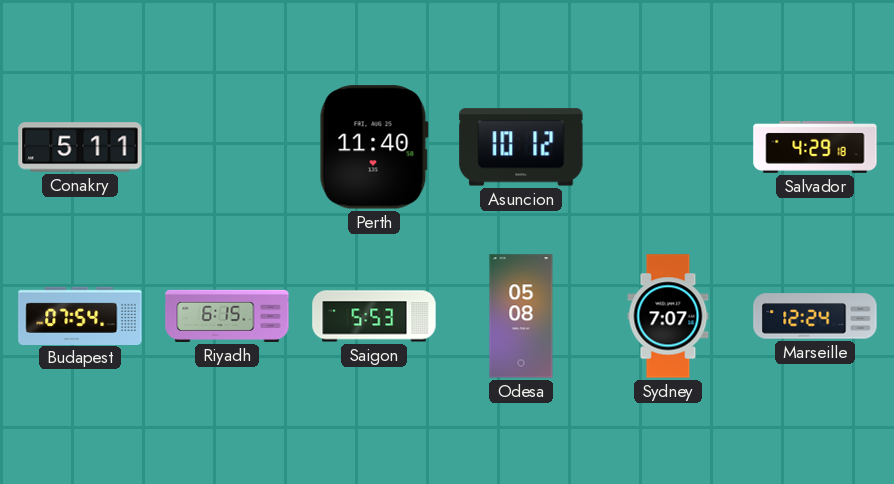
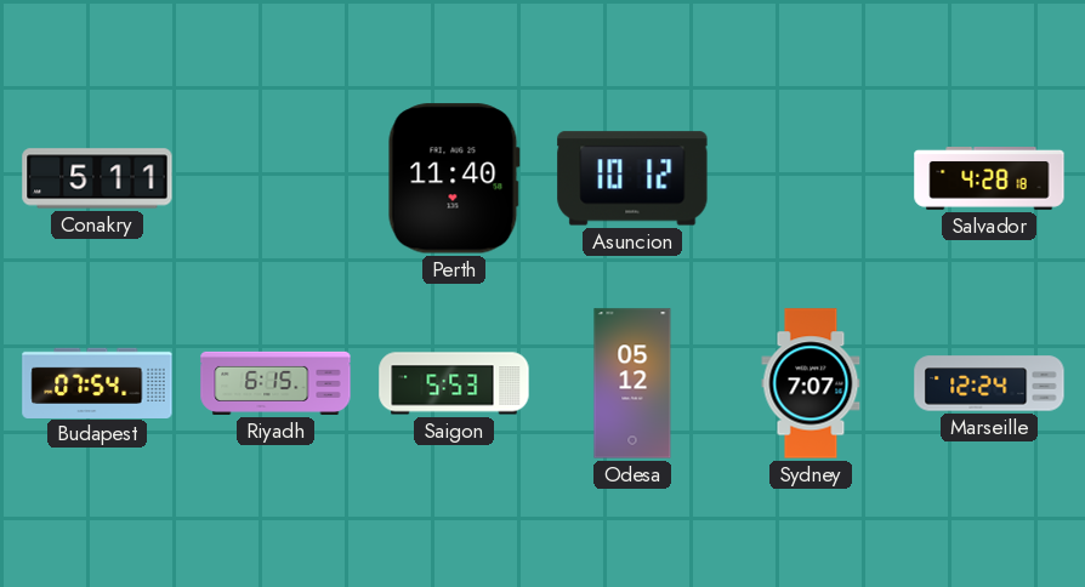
Salvador: 4:29 -> 4:28
Odesa: 05:08 -> 05:12
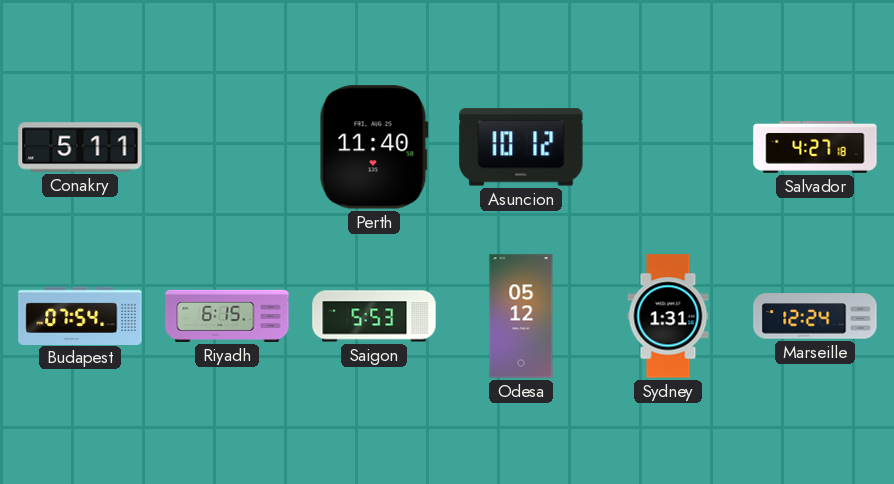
Salvador: 4:28 -> 4:27
Sydney: 7:07 -> 1:31
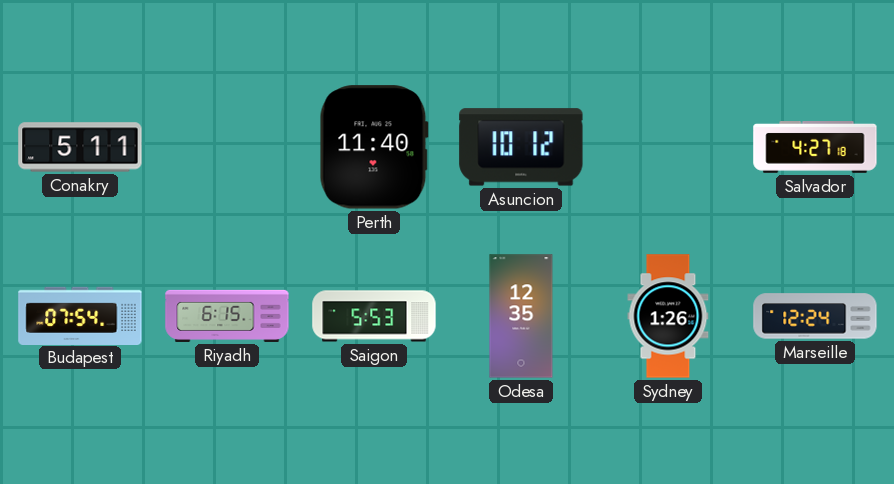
Odesa: 05:12 -> 12:35
Sydney: 1:31 -> 1:26
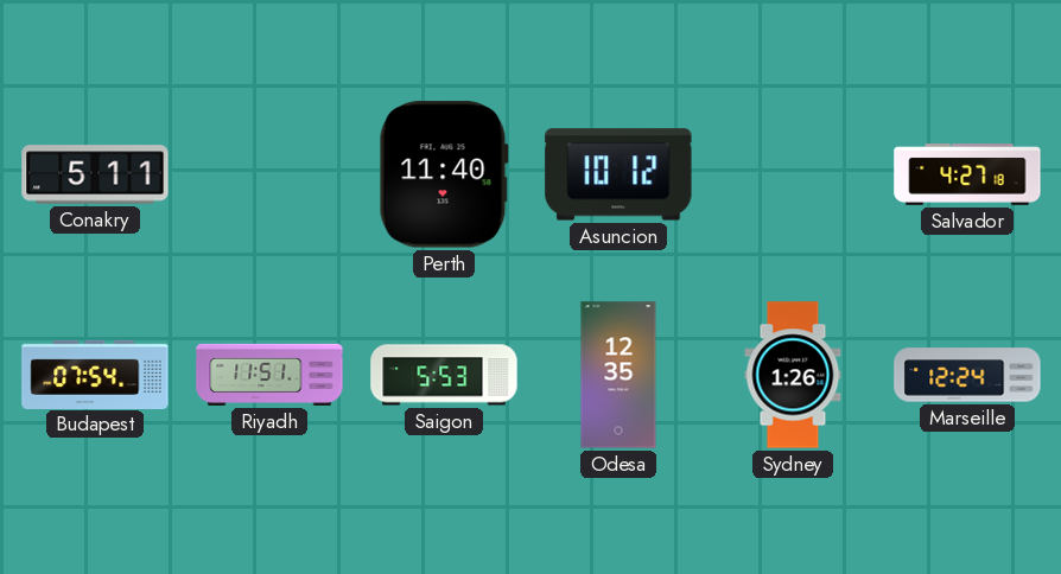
Riyadh: 6:15 -> 11:51
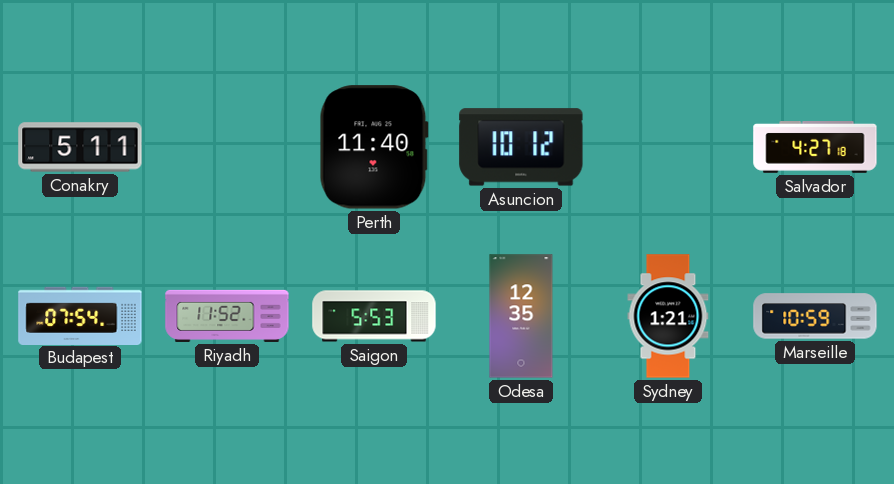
Riyadh: 11:51 -> 11:52
Sydney: 1:26 -> 1:21
Marseille: 12:24 -> 10:59
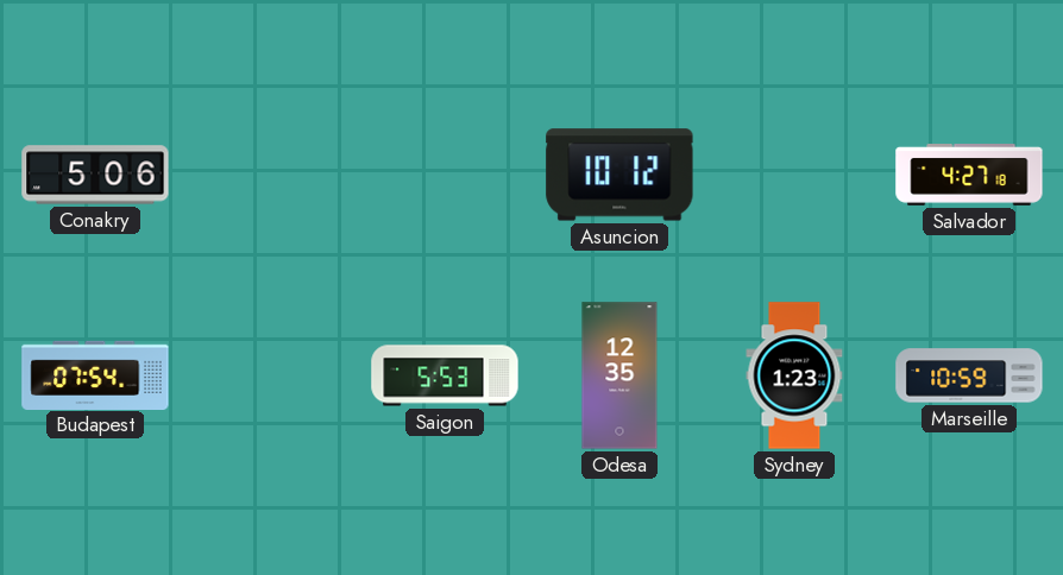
Conakry: 5:11 -> 5:06
Perth: 11:40 -> none
Riyadh: 11:52 -> none
Sydney: 1:21 -> 1:23
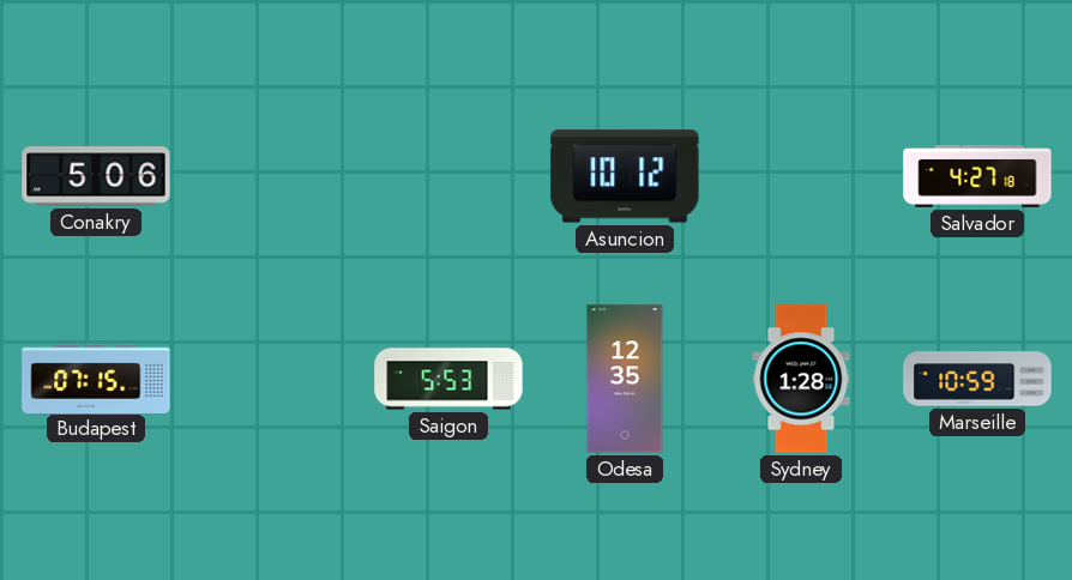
Budapest: 07:54 -> 07:15
Sydney: 1:23 -> 1:28
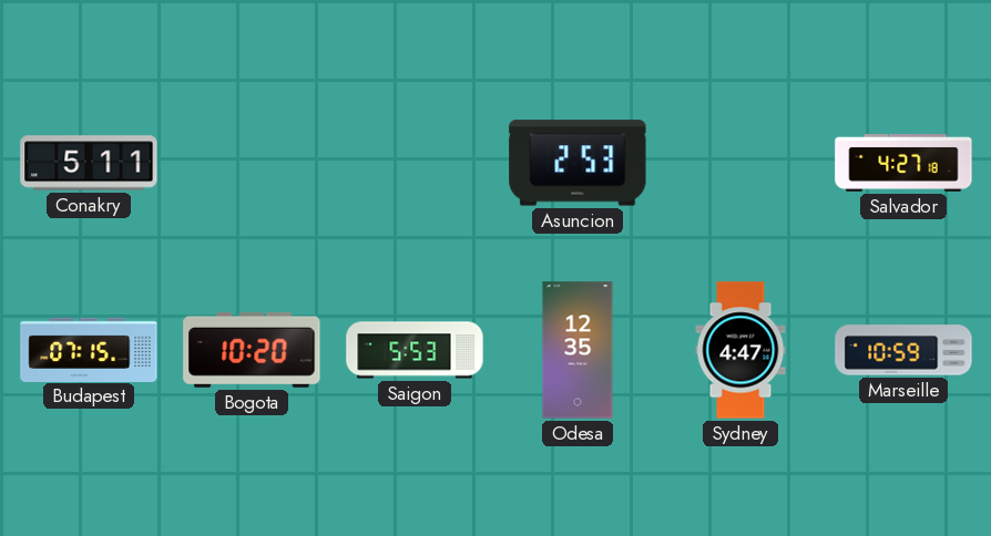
Conakry: 5:06 -> 5:11
Asuncion: 10:12 -> 2:53
Bogota: none -> 10:20
Sydney: 1:28 -> 4:47
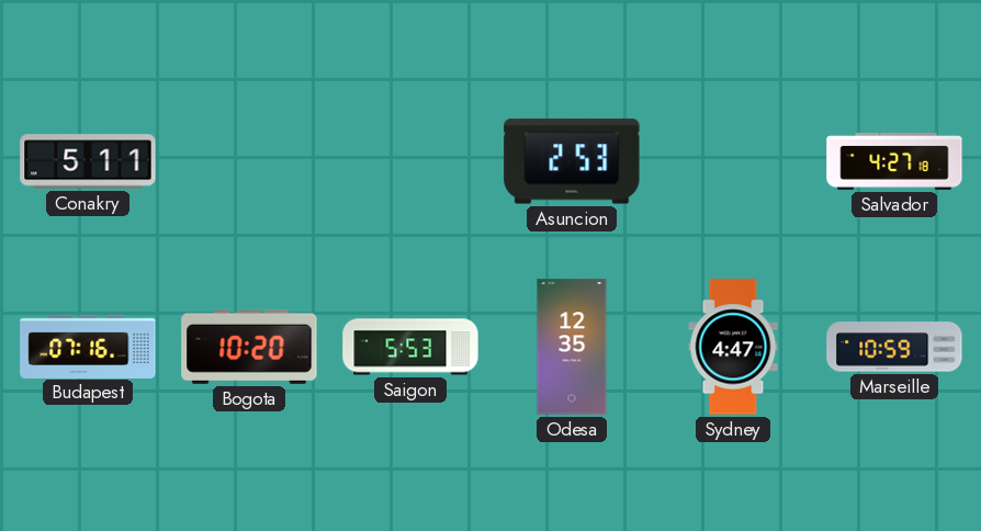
Budapest: 07:15 -> 07:16
